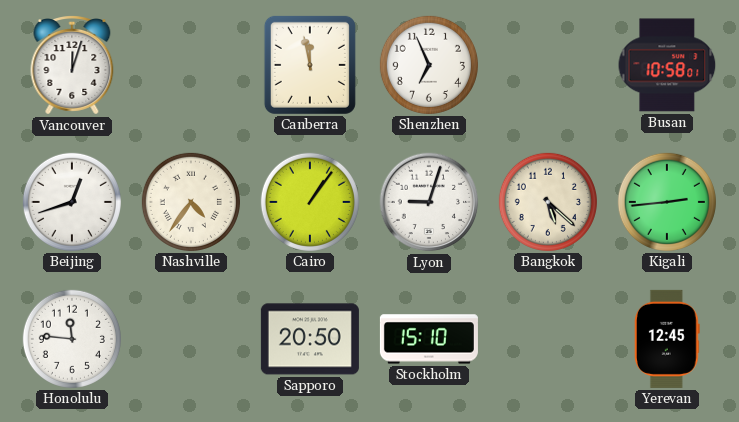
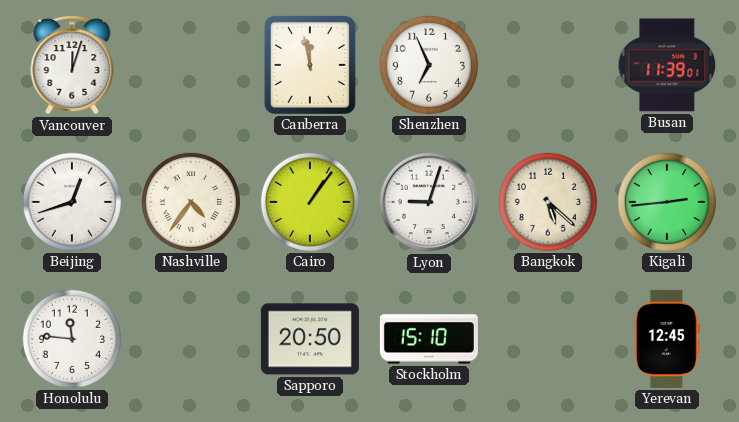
Busan: 10:58 -> 11:39
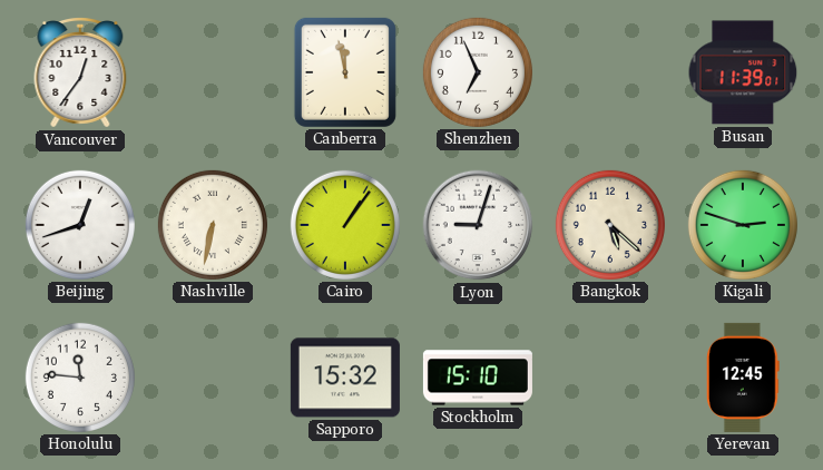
Vancouver: 12:03 -> 12:36
Nashville: 4:36 -> 6:32
Kigali: 2:44 -> 2:48
Sapporo: 20:50 -> 15:32
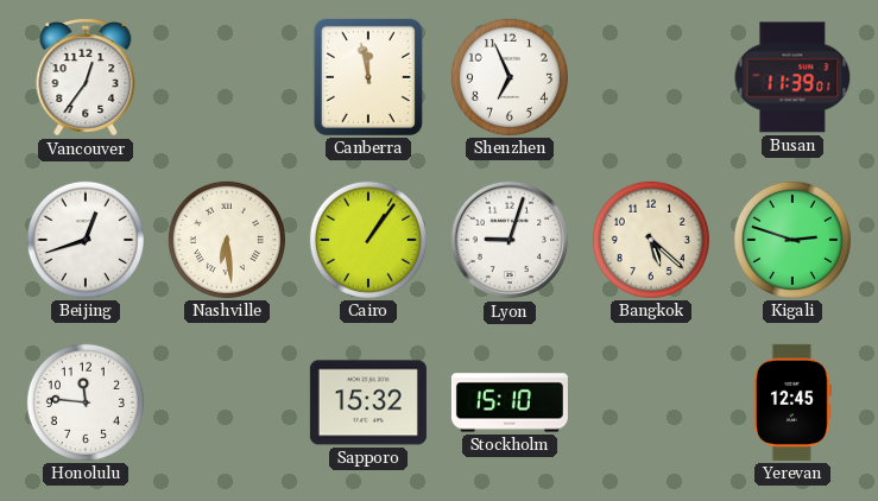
Nashville: 6:32 -> 6:29
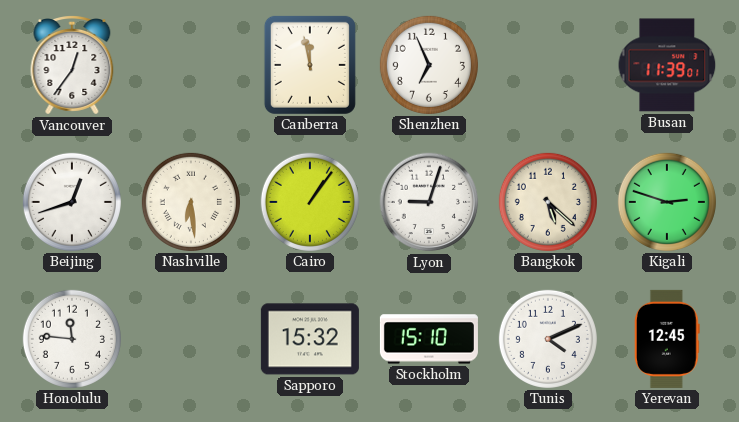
Tunis: none -> 4:11
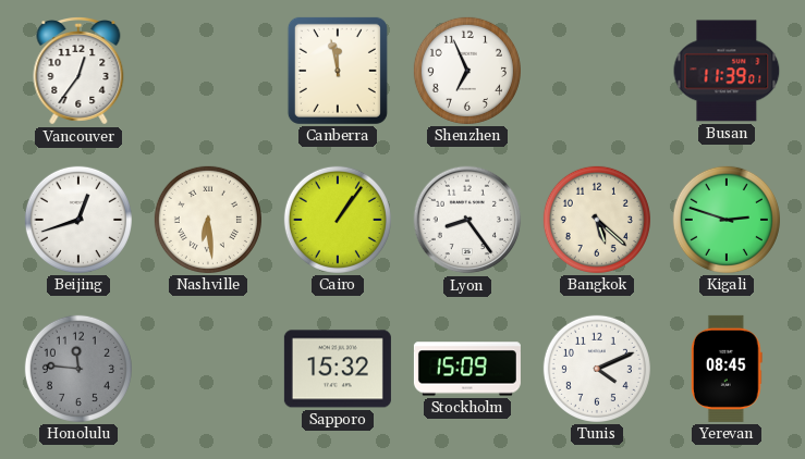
Lyon: 9:03 -> 8:24
Honolulu dial: white -> grey
Stockholm: 15:10 -> 15:09
Yerevan: 12:45 -> 08:45
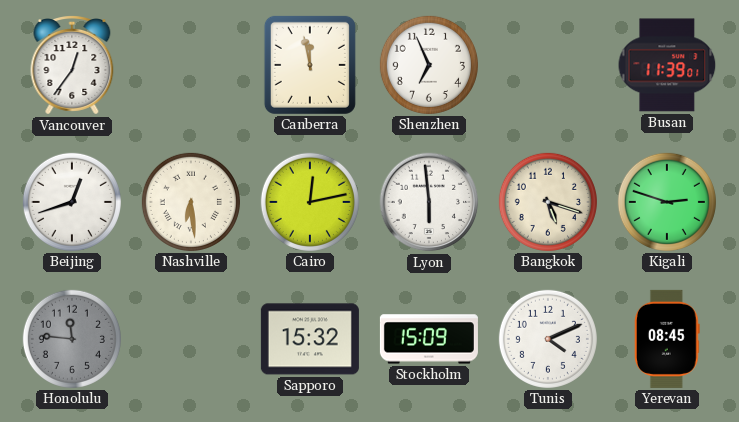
Cairo: 1:06 -> 12:13
Lyon: 8:24 -> 5:59
Bangkok: 5:22 -> 5:18
